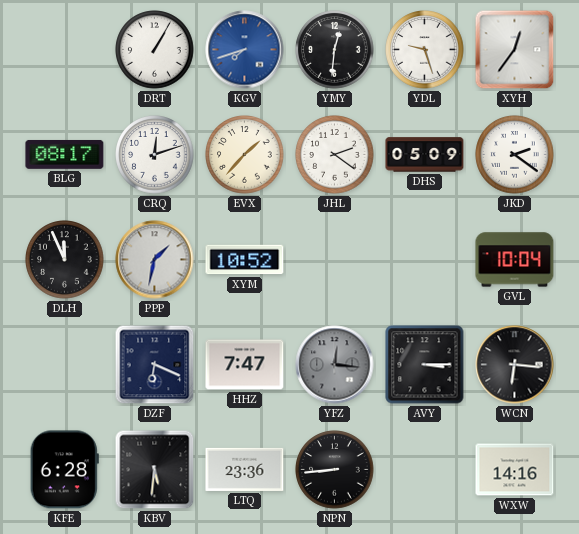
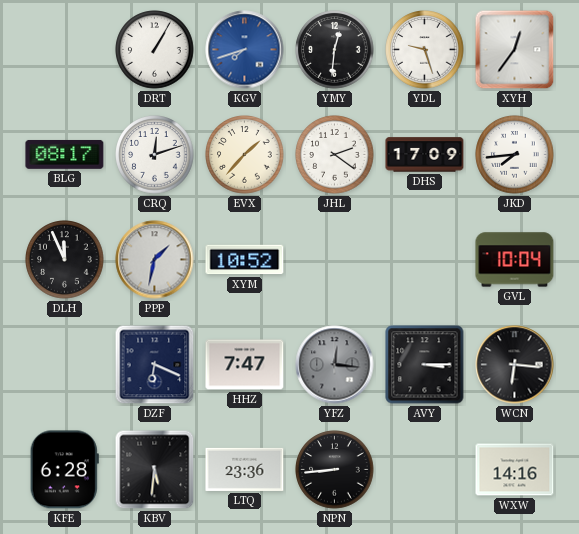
DHS: 05:09 -> 17:09
JKD: 2:21 -> 7:44
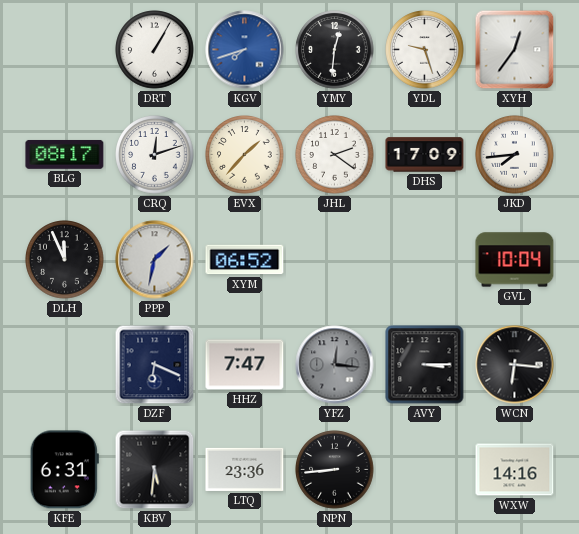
XYM: 10:52 -> 06:52
KFE: 6:28 -> 6:31
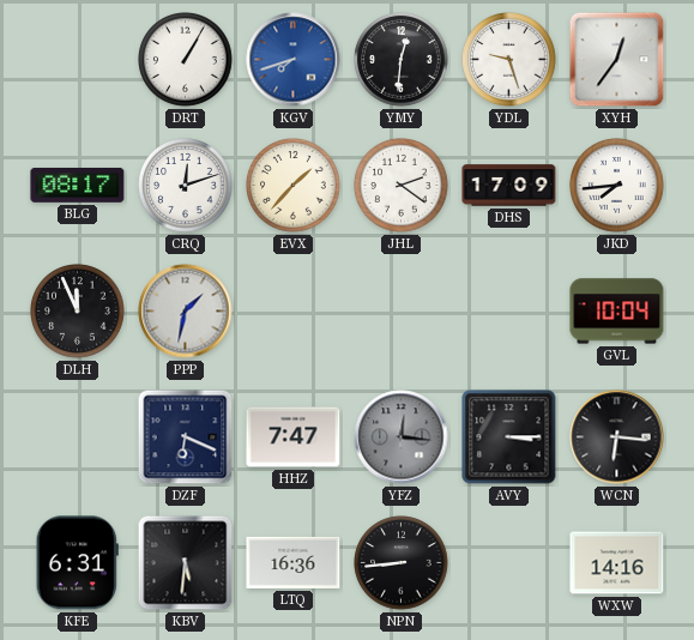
XYM: 06:52 -> none
LTQ: 23:36 -> 16:36
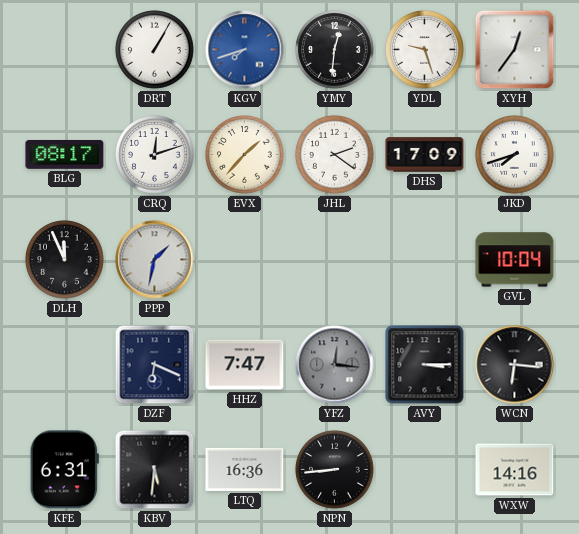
JKD: 7:44 -> 7:42
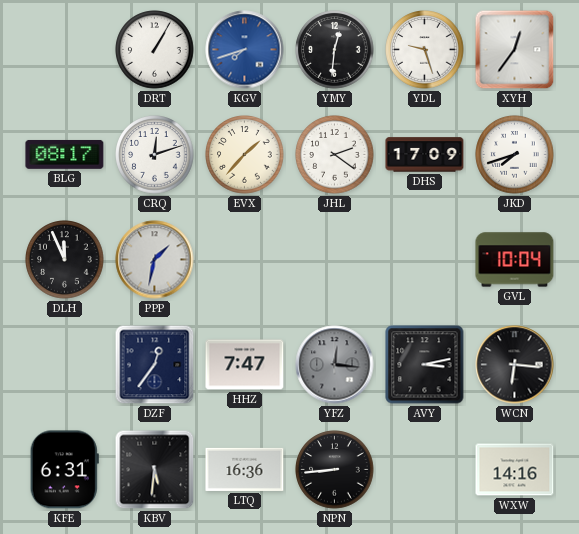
DZF: 6:19 -> 12:36
AVY: 3:15 -> 3:13
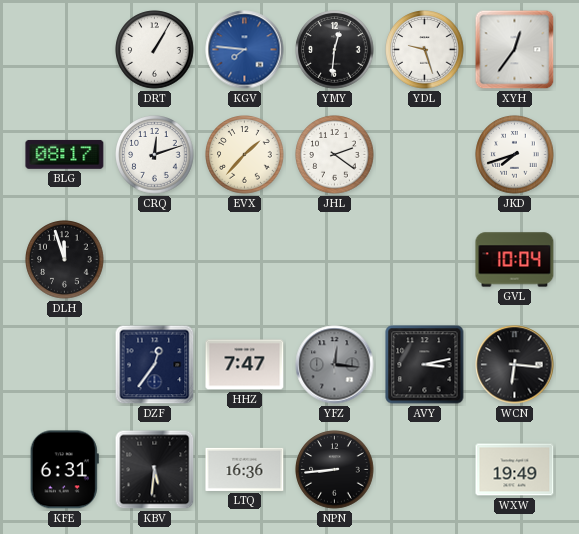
KGV: 7:42 -> 7:46
DHS: 17:09 -> none
DLH: 11:56 -> 11:57
PPP: 1:32 -> none
WXW: 14:16 -> 19:49
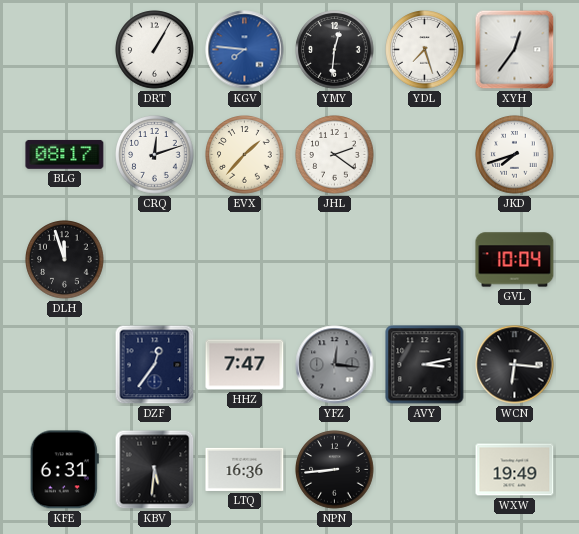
YDL: 9:27 -> 7:27
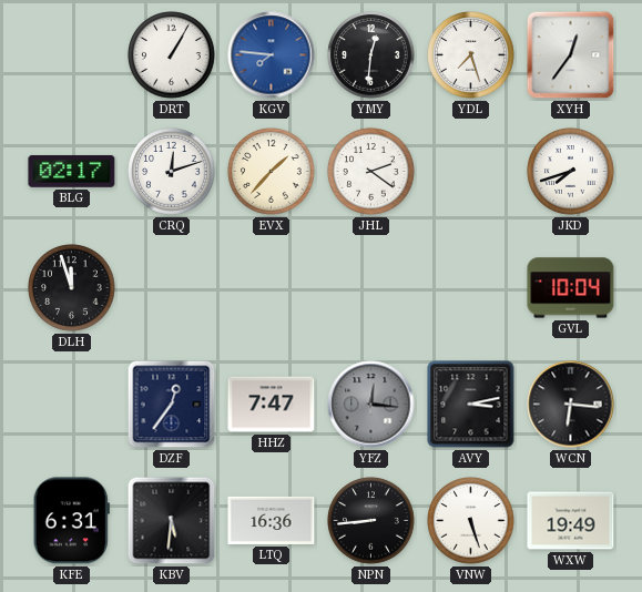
BLG: 08:17 -> 02:17
VNW: none -> 5:27
